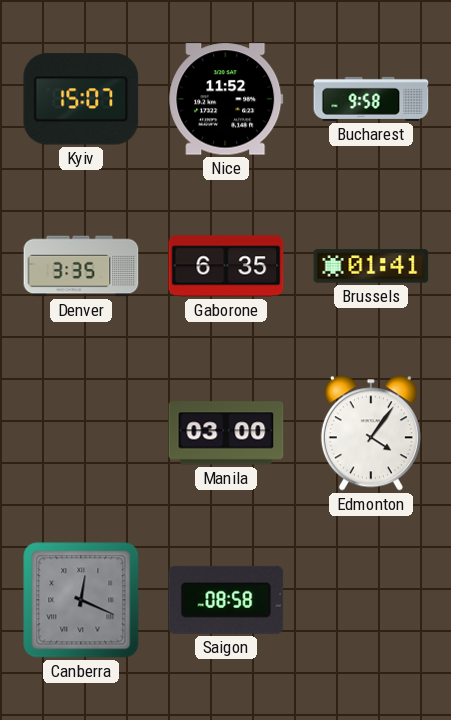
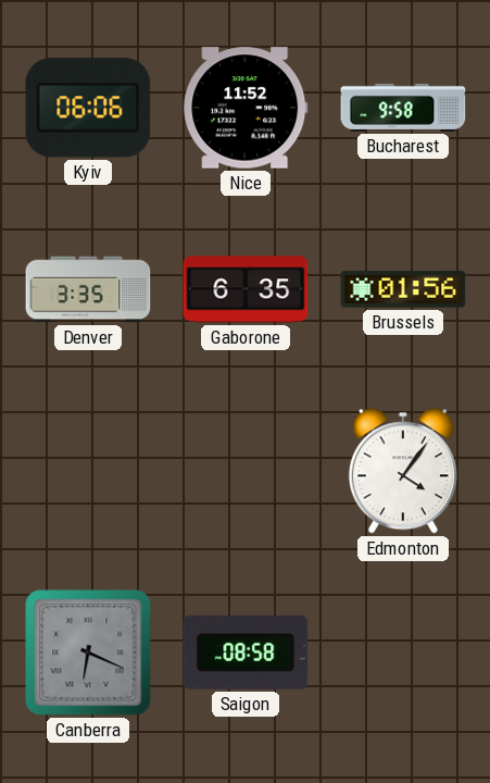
Kyiv: 15:07 -> 06:06
Brussels: 01:41 -> 01:56
Manila: 03:00 -> none
Canberra: 12:19 -> 6:19
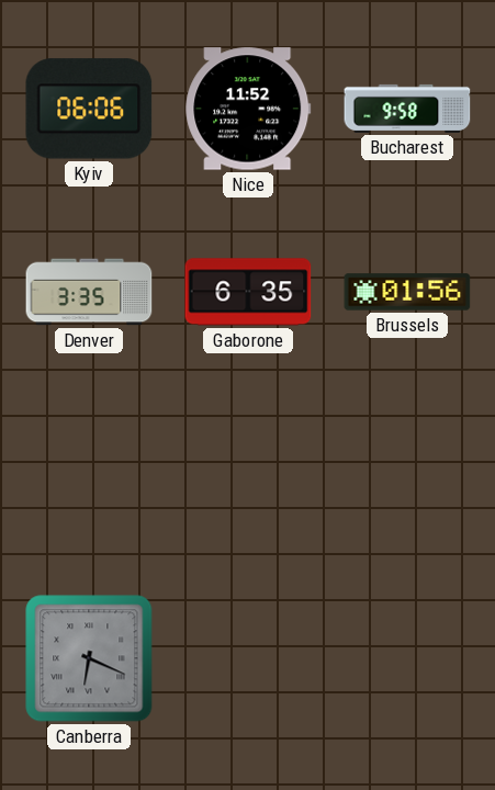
Edmonton: 4:06 -> none
Saigon: 08:58 -> none
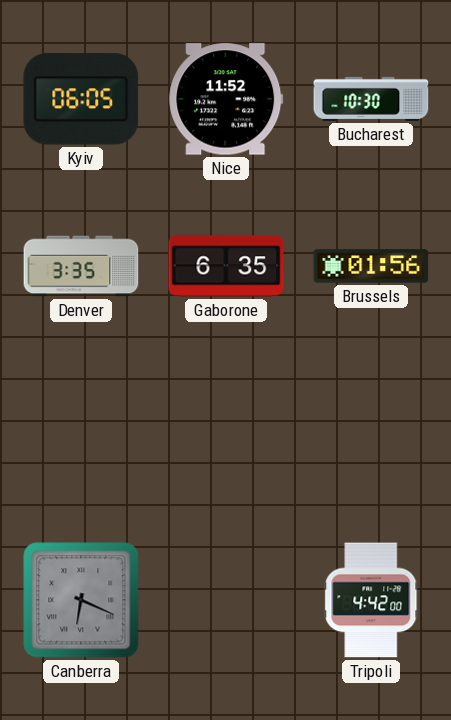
Kyiv: 06:06 -> 06:05
Bucharest: 9:58 -> 10:30
Tripoli: none -> 4:42
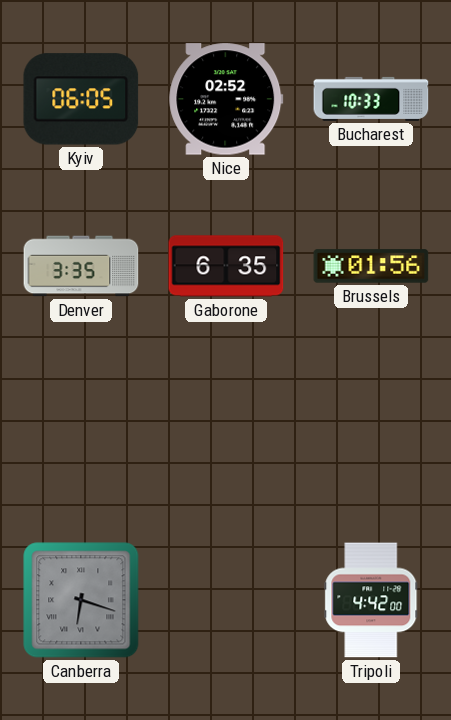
Nice: 11:52 -> 02:52
Bucharest: 10:30 -> 10:33
Canberra: 6:19 -> 6:18
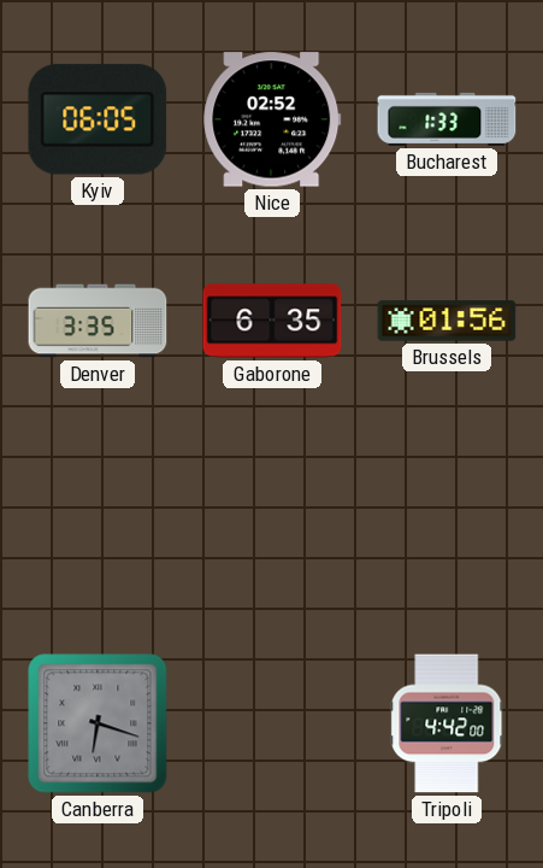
Bucharest: 10:33 -> 1:33
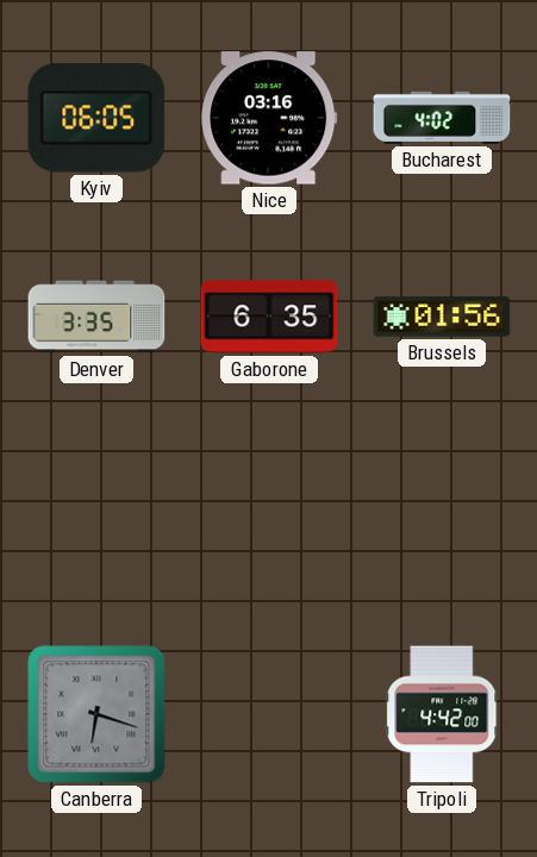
Nice: 02:52 -> 03:16
Bucharest: 1:33 -> 4:02
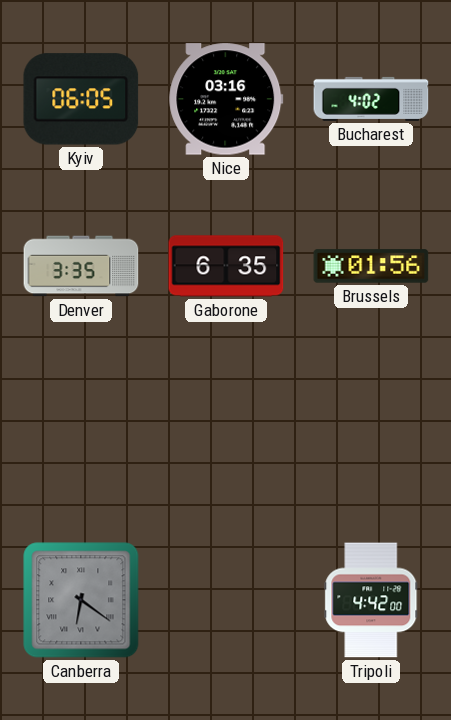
Canberra: 6:18 -> 6:21
